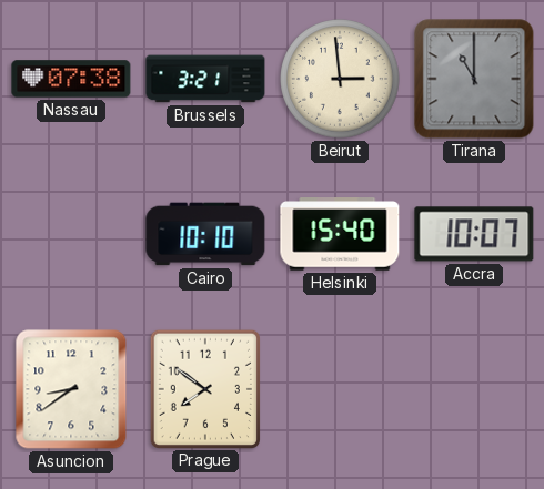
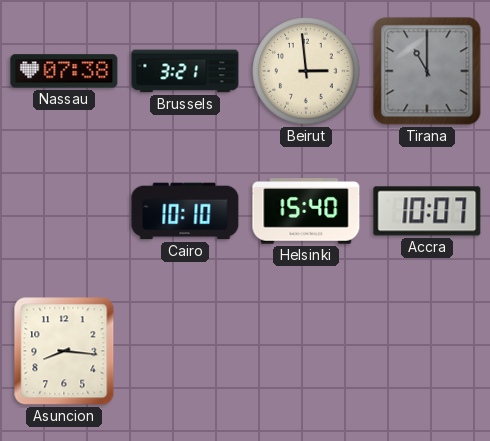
Asuncion: 8:39 -> 8:16
Prague: 7:51 -> none
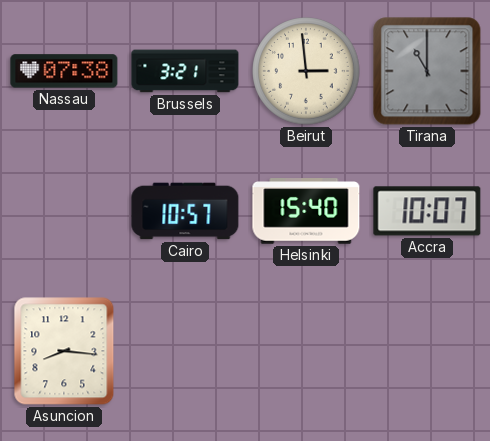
Cairo: 10:10 -> 10:57
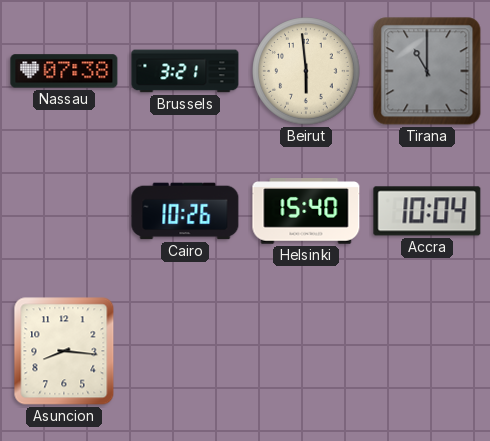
Beirut: 2:59 -> 5:59
Cairo: 10:57 -> 10:26
Accra: 10:07 -> 10:04
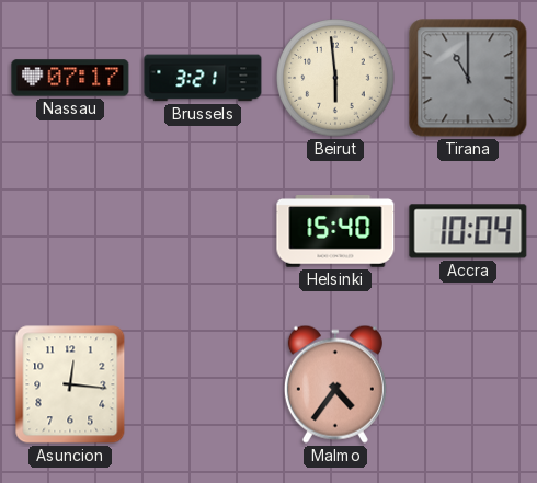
Nassau: 07:38 -> 07:17
Cairo: 10:26 -> none
Asuncion: 8:16 -> 12:16
Malmo: none -> 4:36
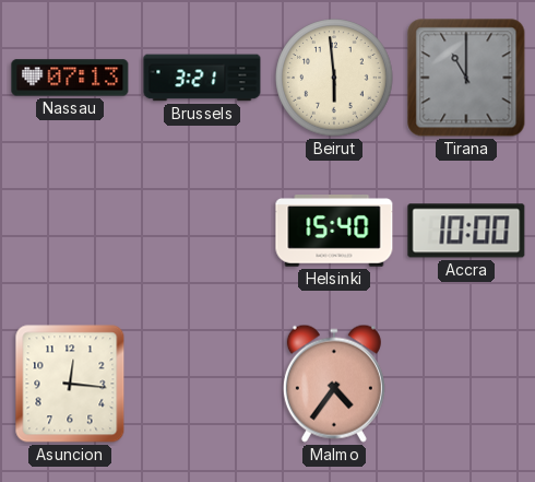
Nassau: 07:17 -> 07:13
Accra: 10:04 -> 10:00
